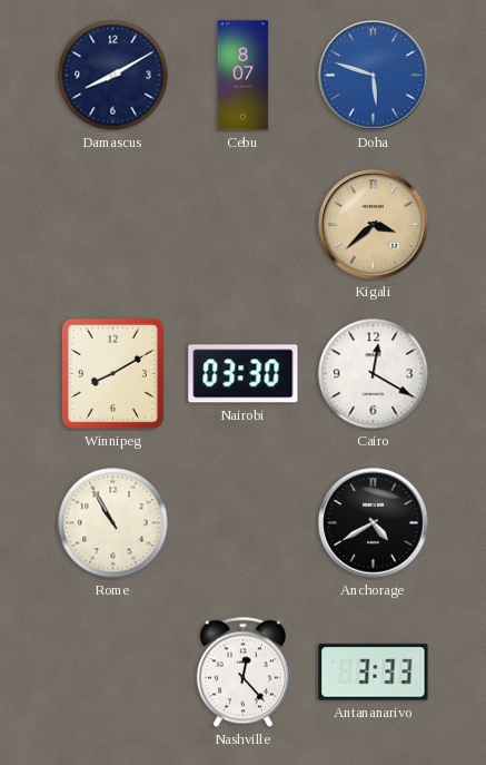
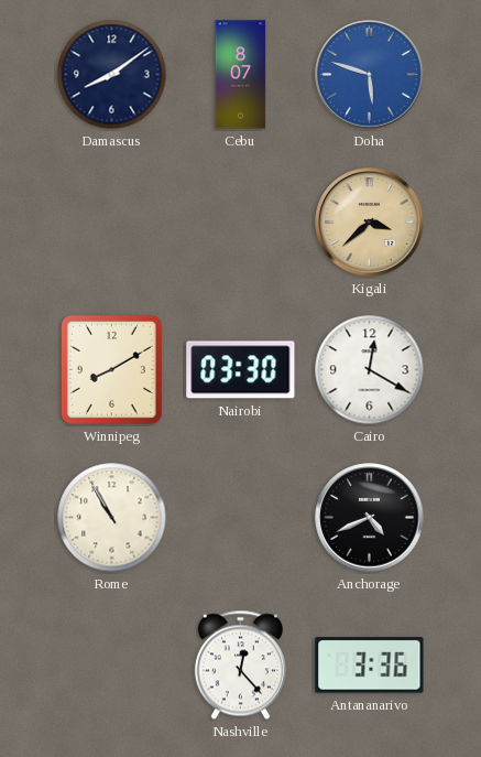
Damascus: 8:10 -> 8:09
Anchorage: 4:40 -> 4:41
Antananarivo: 3:33 -> 3:36
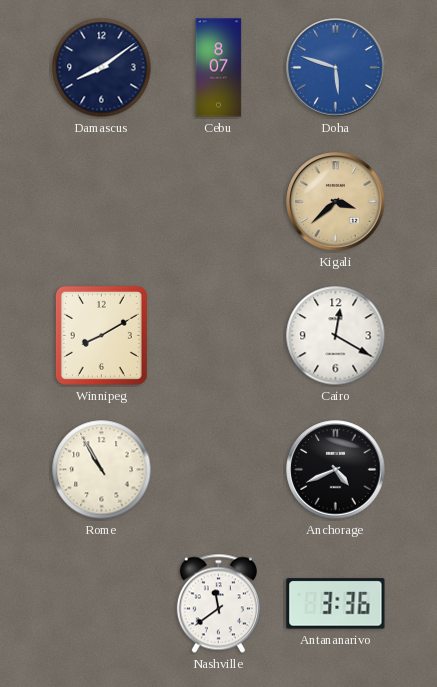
Nairobi: 03:30 -> none
Nashville: 12:23 -> 11:39
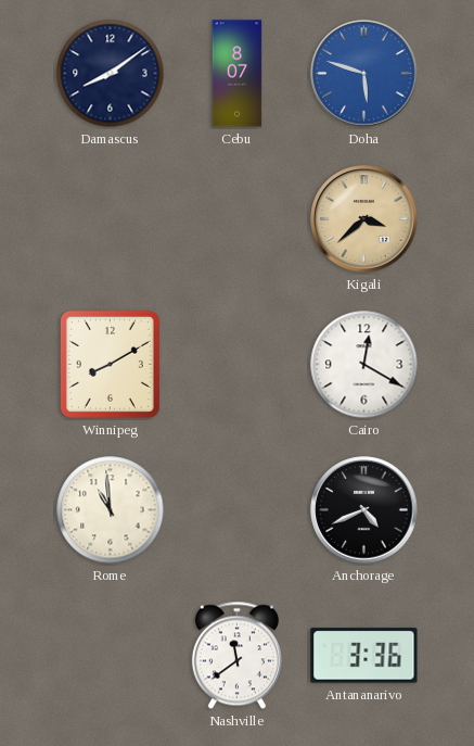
Rome: 10:55 -> 10:59
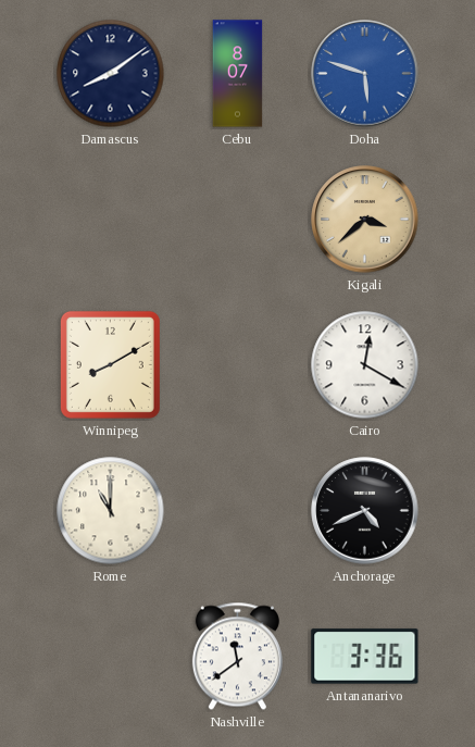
Rome: 10:59 -> 11:00
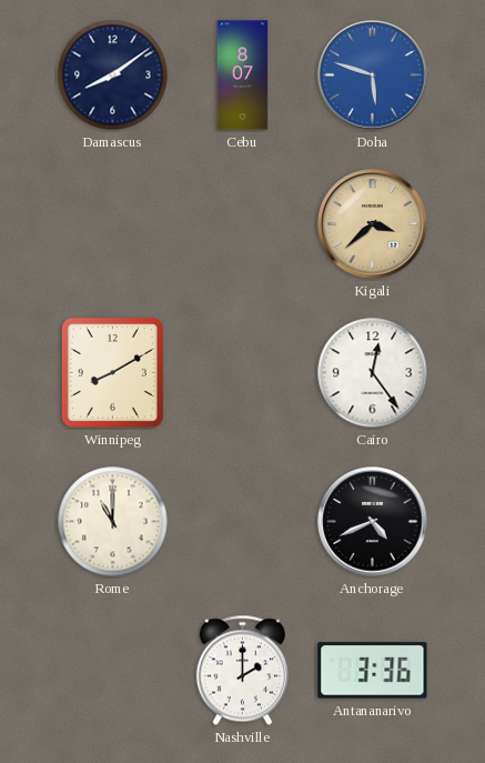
Cairo: 12:20 -> 12:24
Nashville: 11:39 -> 2:00
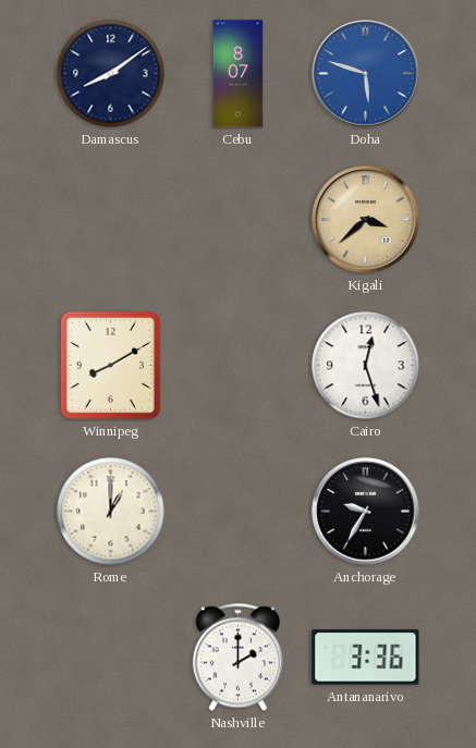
Cairo: 12:24 -> 12:27
Rome: 11:00 -> 1:00
Anchorage: 4:41 -> 9:35
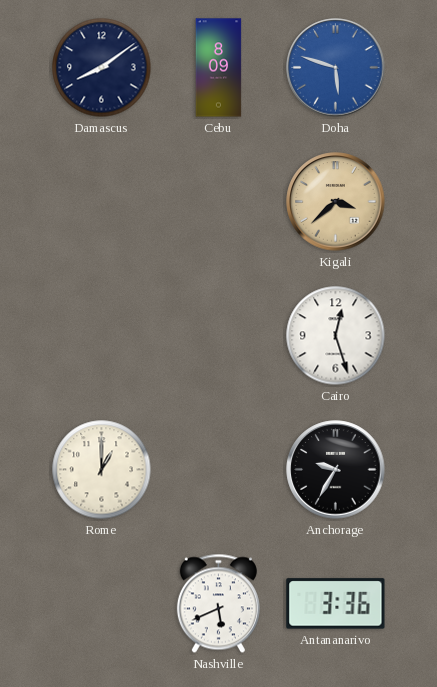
Cebu: 8:07 -> 8:09
Winnipeg: 8:10 -> none
Nashville: 2:00 -> 5:41
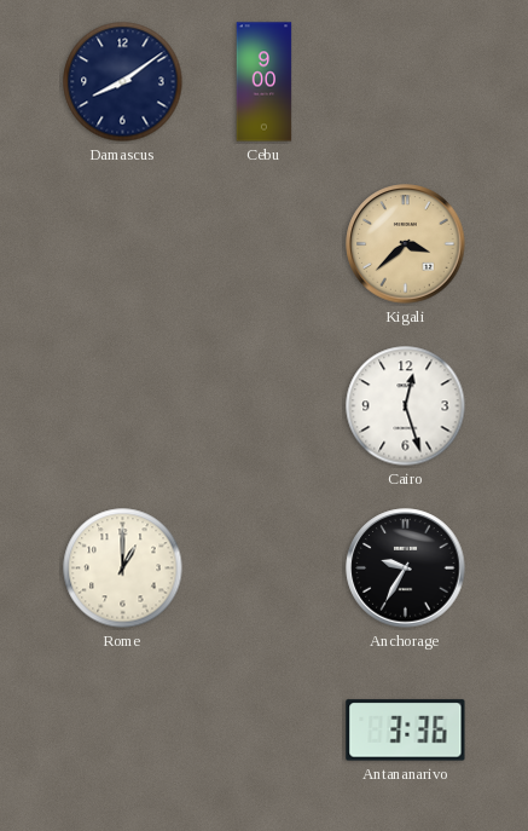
Cebu: 8:09 -> 9:00
Doha: 5:48 -> none
Nashville: 5:41 -> none
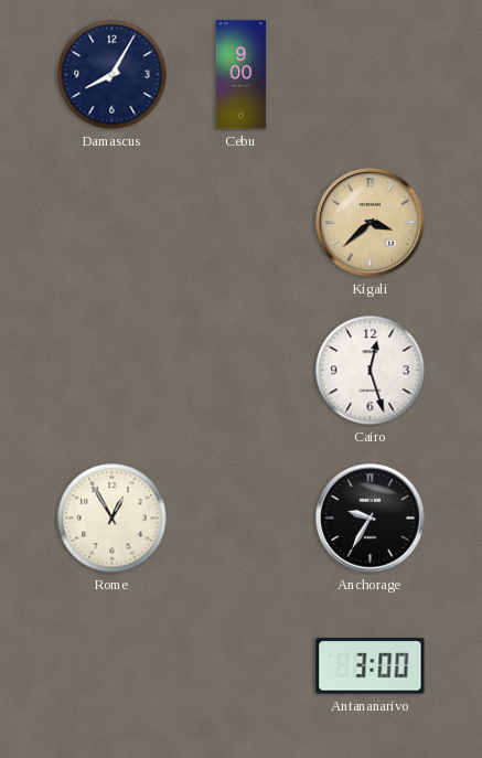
Damascus: 8:09 -> 8:05
Rome: 1:00 -> 12:55
Antananarivo: 3:36 -> 3:00
